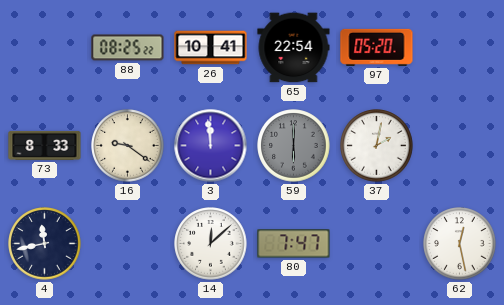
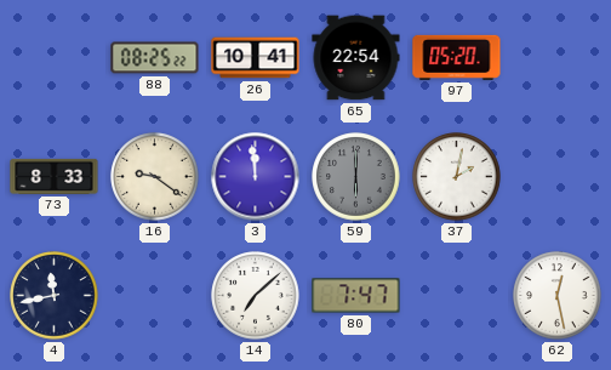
14: 12:08 -> 7:08
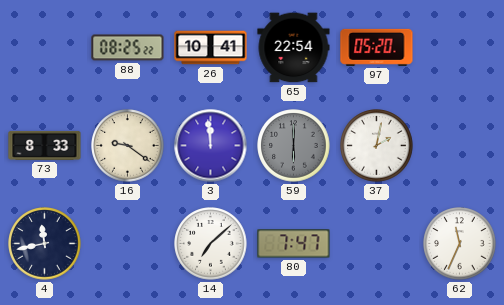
62: 12:28 -> 11:34
